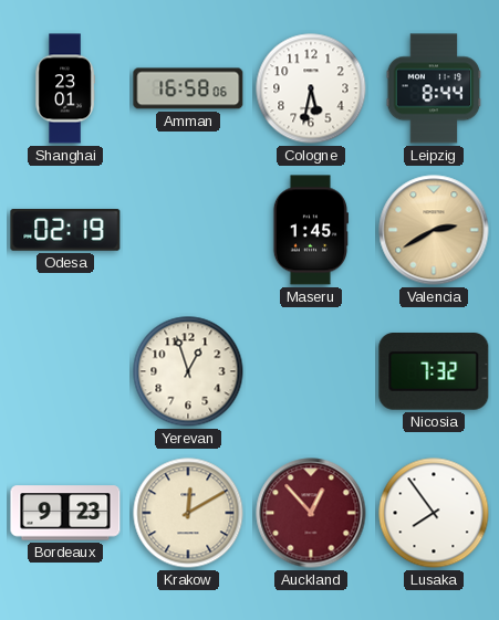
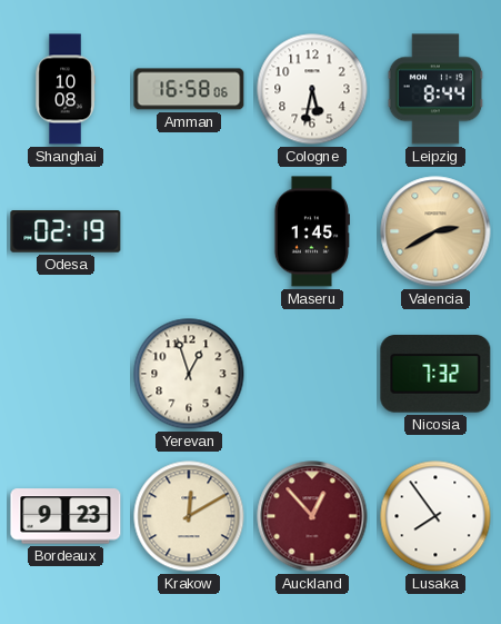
Shanghai: 23:01 -> 10:08
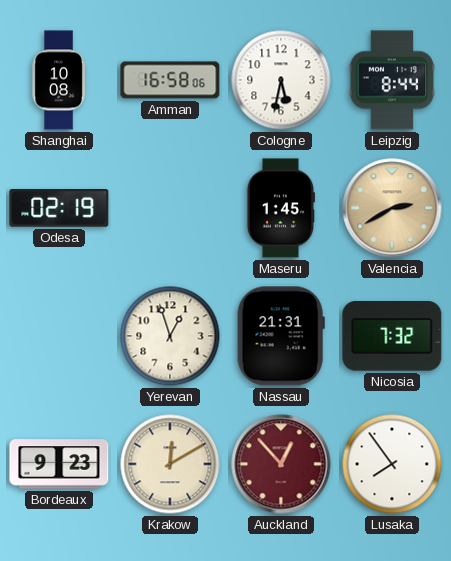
Nassau: none -> 21:31
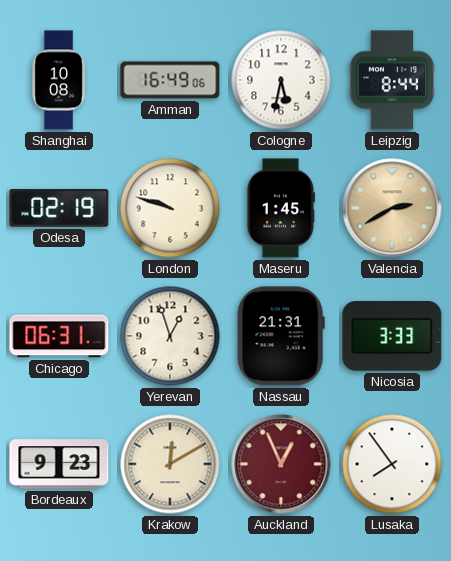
Amman: 16:58 -> 16:49
London: none -> 9:48
Chicago: none -> 06:31
Nicosia: 7:32 -> 3:33
Auckland: 12:53 -> 12:56
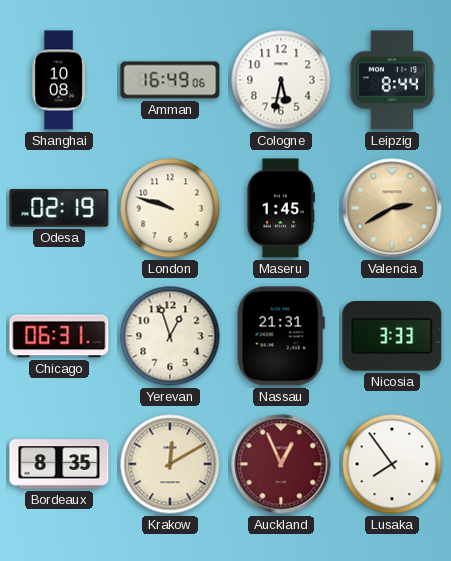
Bordeaux: 9:23 -> 8:35
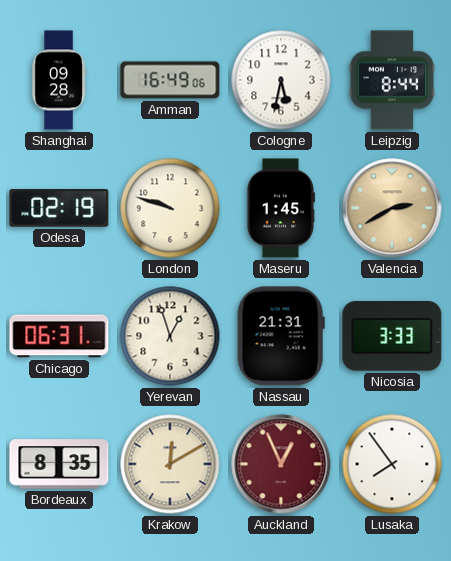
Shanghai: 10:08 -> 09:28
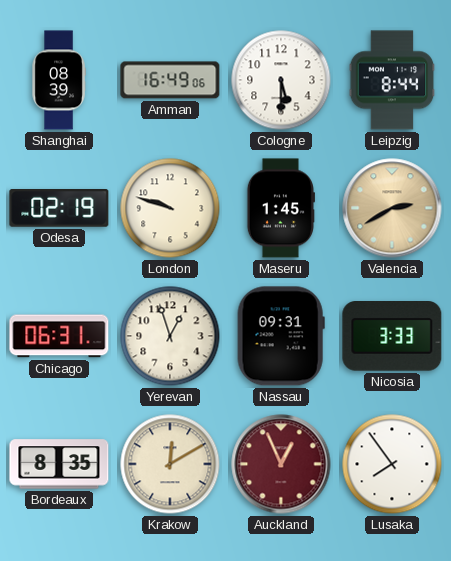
Shanghai: 09:28 -> 08:39
Cologne: 5:32 -> 5:30
Nassau: 21:31 -> 09:31
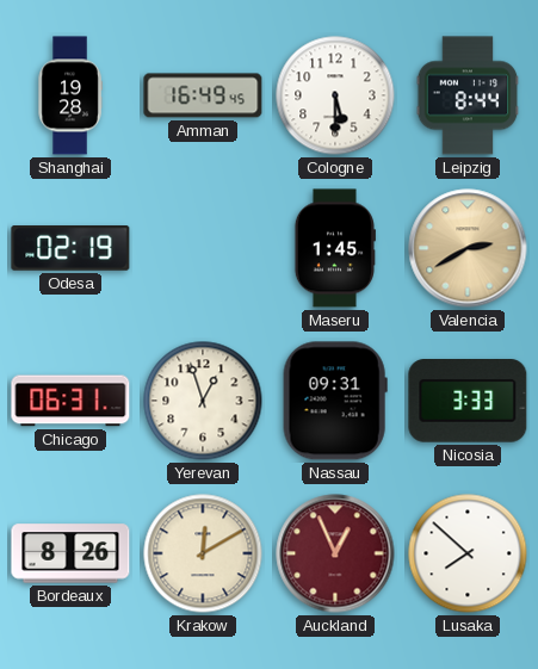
Shanghai: 08:39 -> 19:28
Amman: 16:49:06 -> 16:49:45
London: 9:48 -> none
Bordeaux: 8:35 -> 8:26
Lusaka: 7:54 -> 7:52
